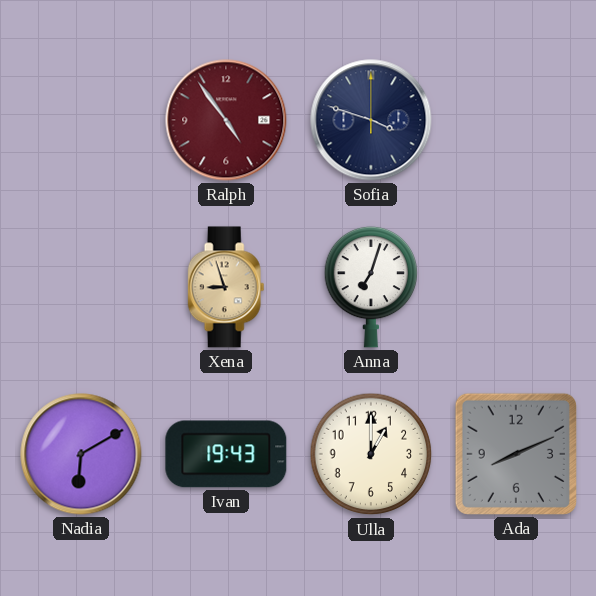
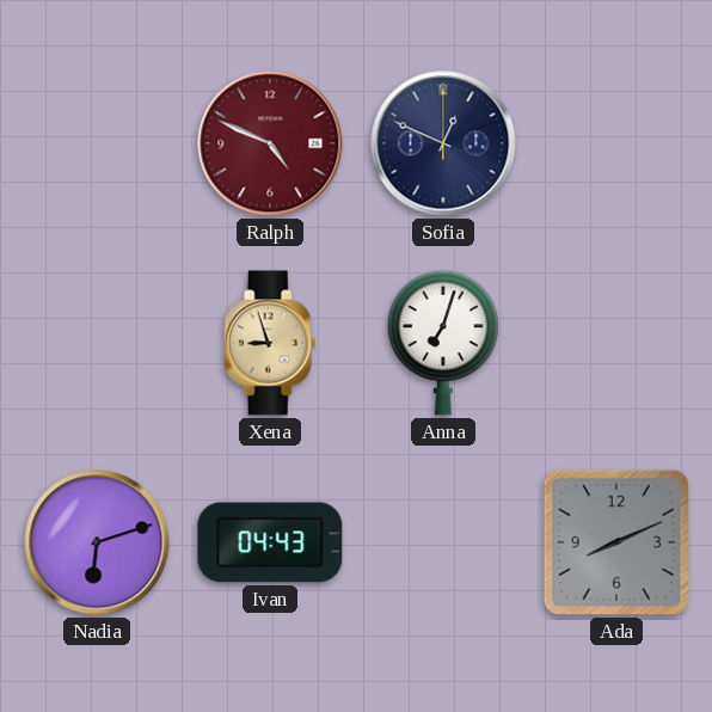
Ralph: 4:54 -> 4:49
Sofia: 3:48 -> 12:49
Nadia: 6:10 -> 6:12
Ivan: 19:43 -> 04:43
Ulla: 1:00 -> none
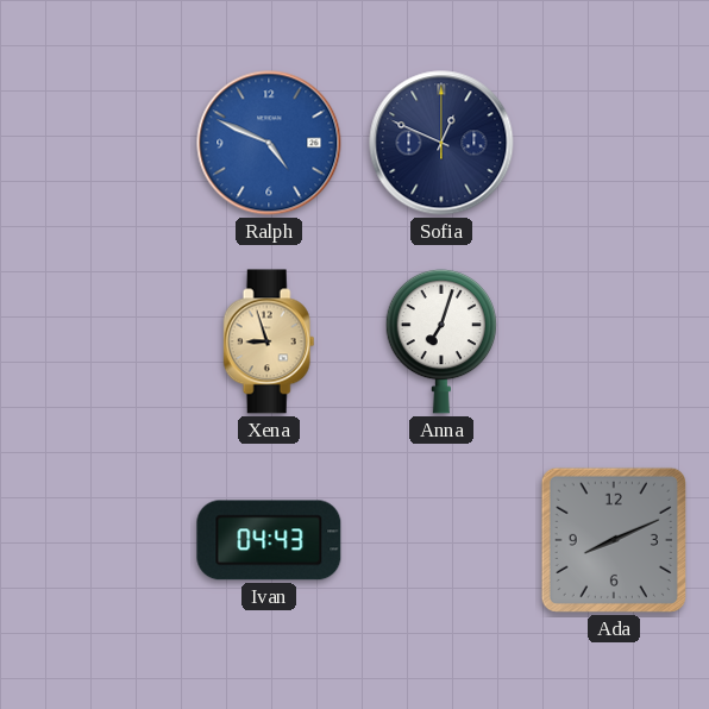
Ralph dial: burgundy -> blue
Nadia: 6:12 -> none
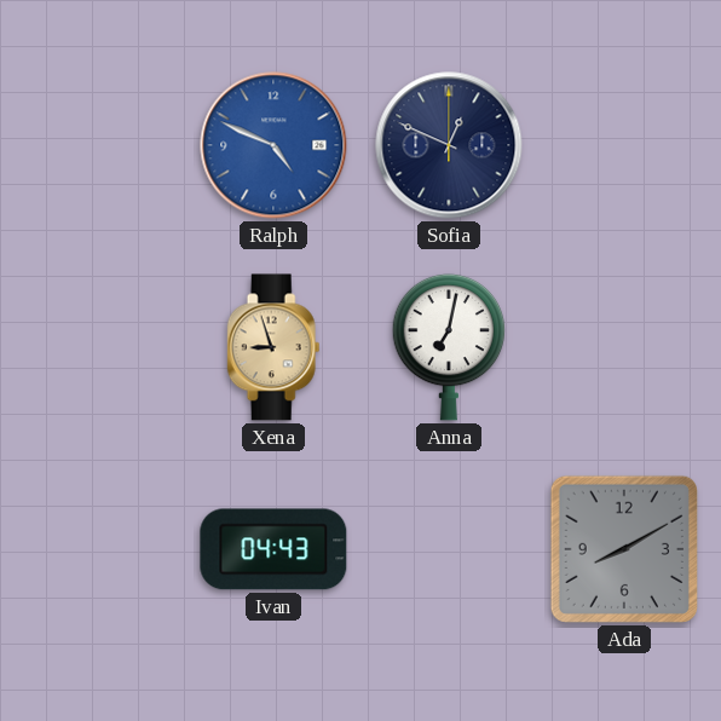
Anna: 7:03 -> 7:02
Ada: 8:11 -> 8:10
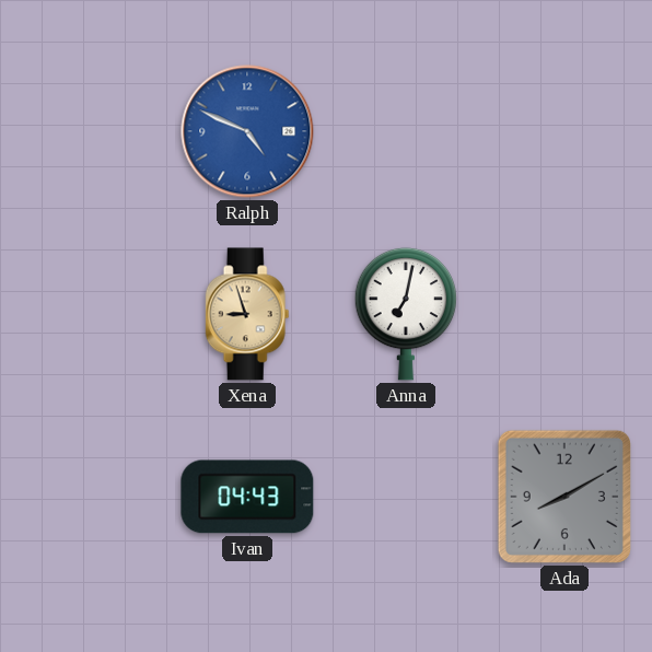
Sofia: 12:49 -> none
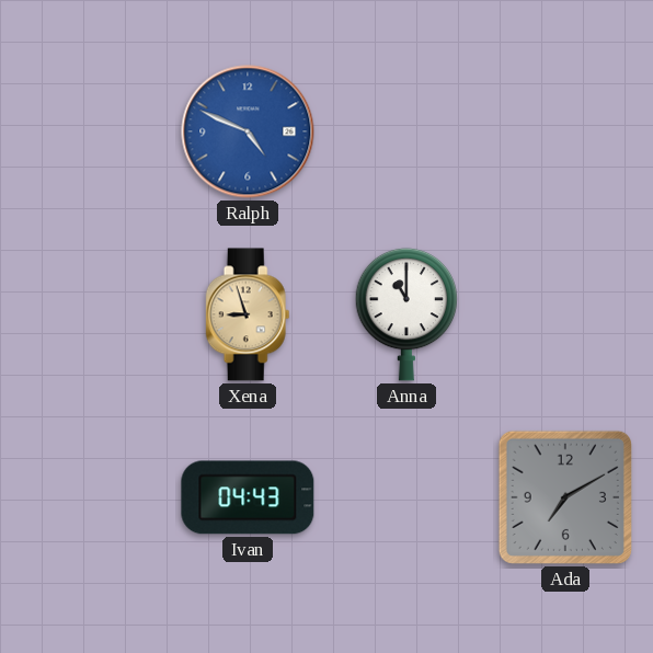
Anna: 7:02 -> 11:00
Ada: 8:10 -> 7:10
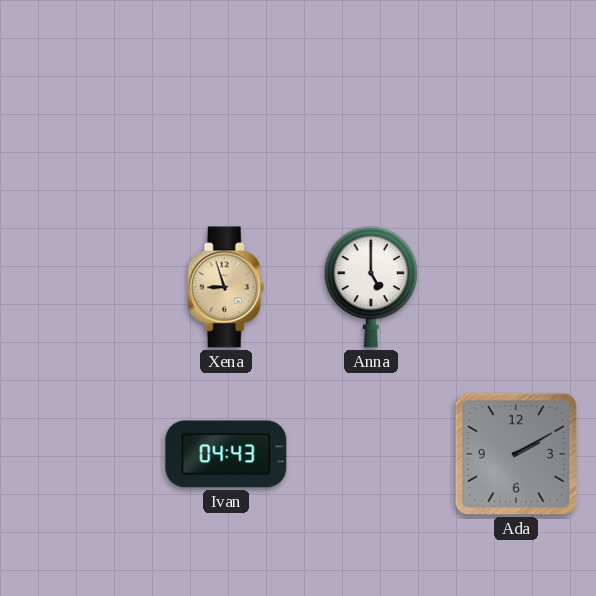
Ralph: 4:49 -> none
Anna: 11:00 -> 5:00
Ada: 7:10 -> 2:10
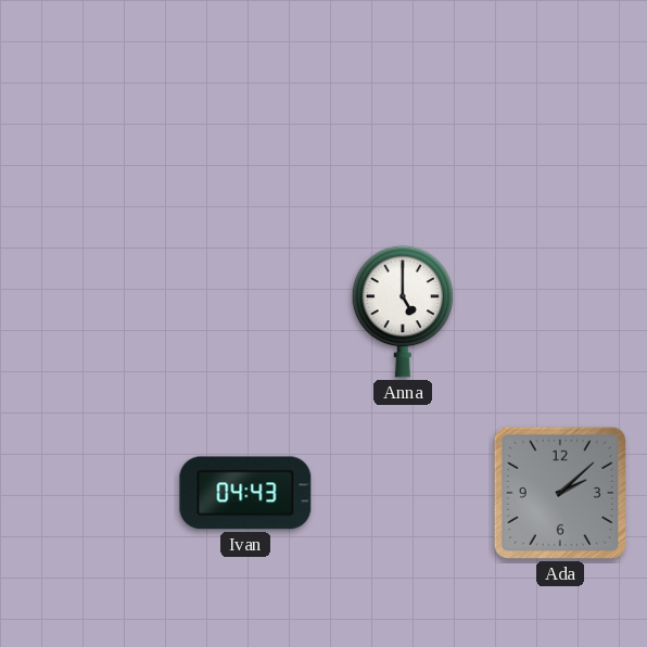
Xena: 8:57 -> none
Ada: 2:10 -> 2:08
